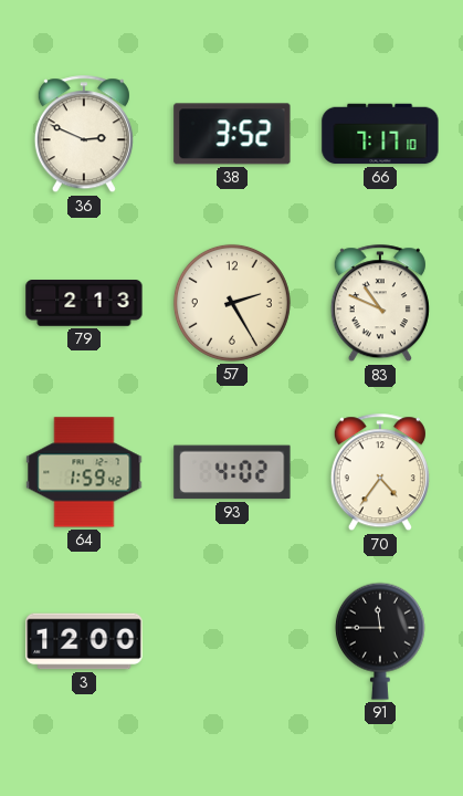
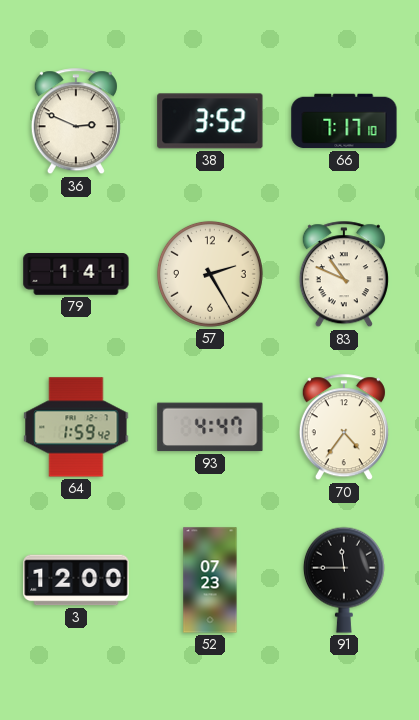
79: 2:13 -> 1:41
93: 4:02 -> 4:47
52: none -> 07:23
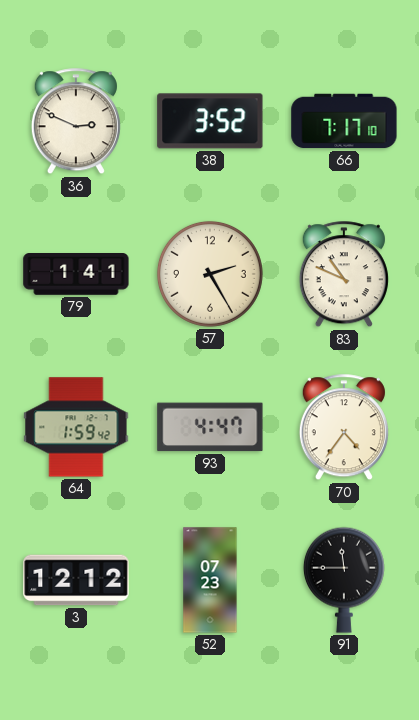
3: 12:00 -> 12:12
